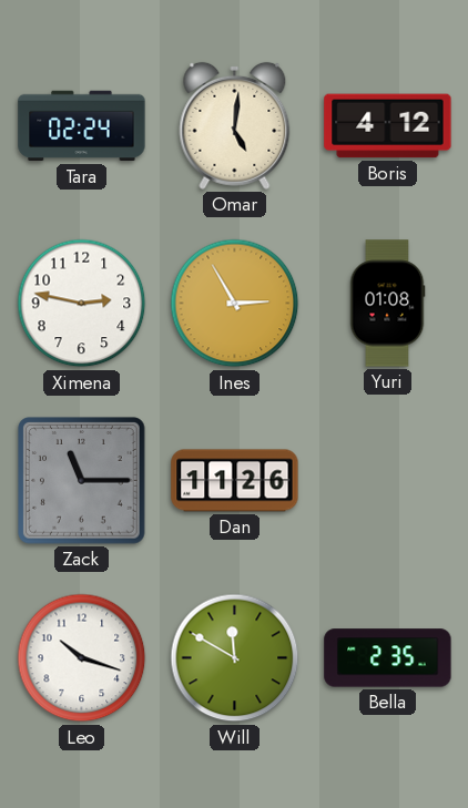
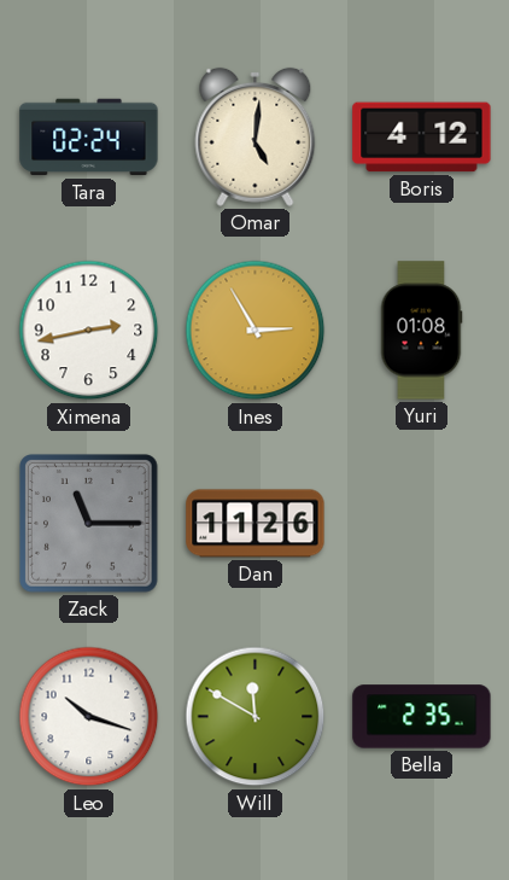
Ximena: 2:47 -> 2:43
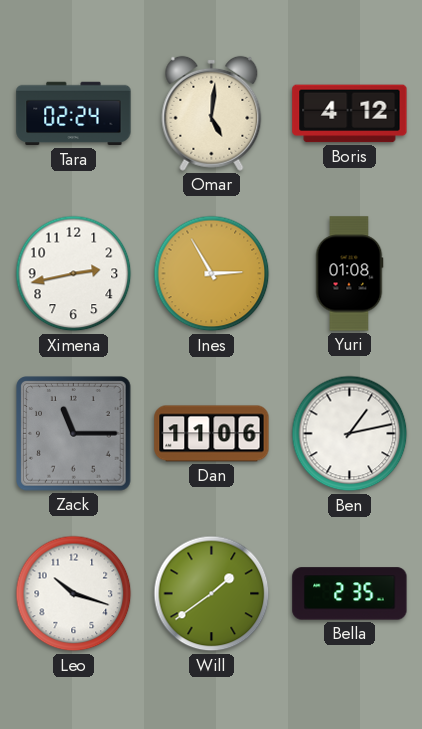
Dan: 11:26 -> 11:06
Ben: none -> 1:13
Will: 11:50 -> 1:39
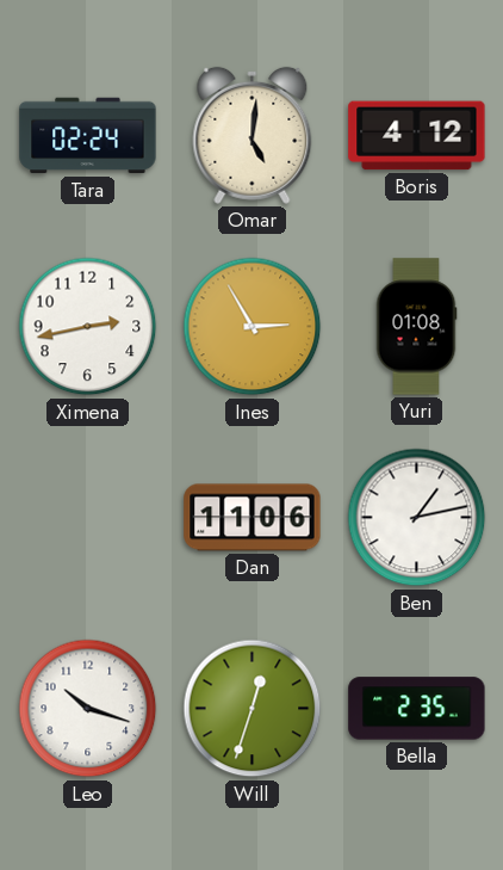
Zack: 11:15 -> none
Will: 1:39 -> 12:33
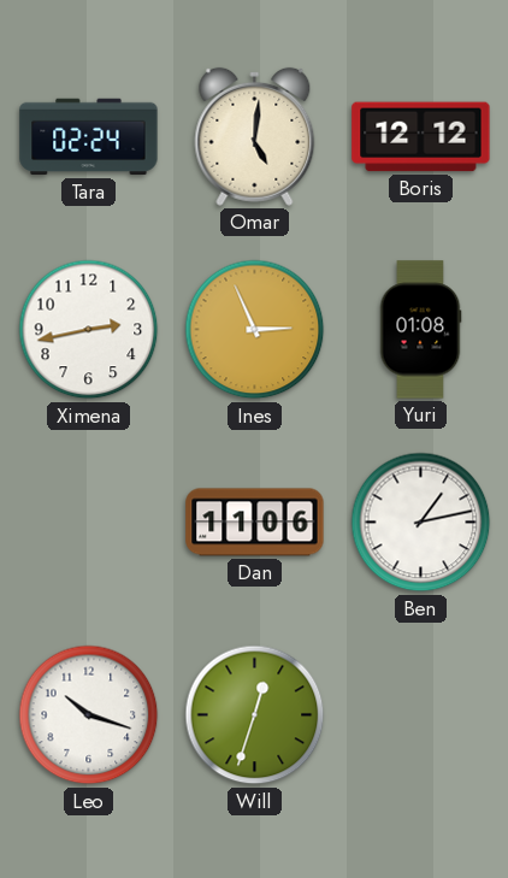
Boris: 4:12 -> 12:12
Ines: 2:55 -> 2:56
Bella: 2:35 -> none
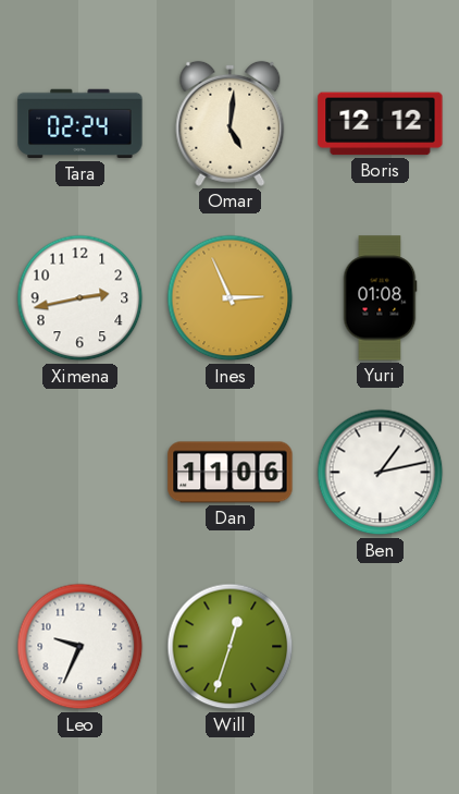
Leo: 10:18 -> 9:34
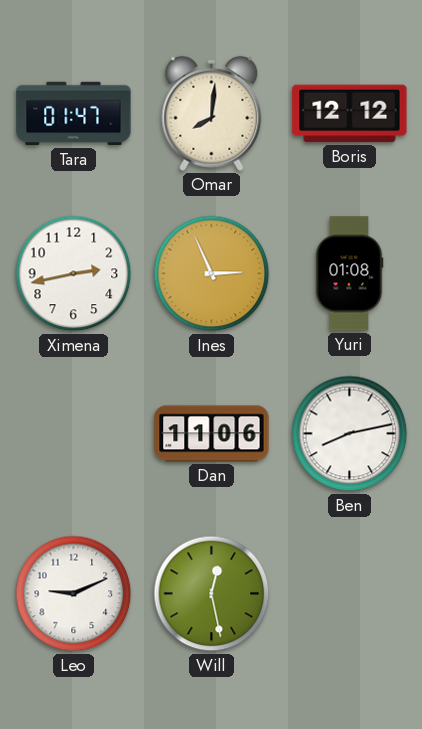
Tara: 02:24 -> 01:47
Omar: 5:01 -> 8:01
Ben: 1:13 -> 8:13
Leo: 9:34 -> 9:11
Will: 12:33 -> 12:28
